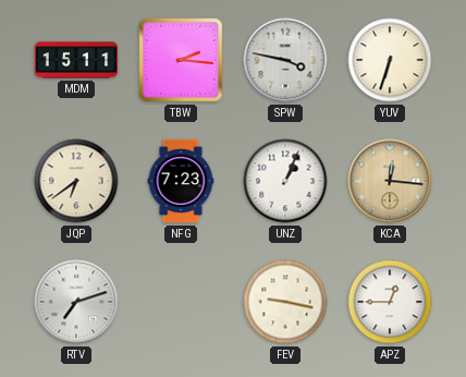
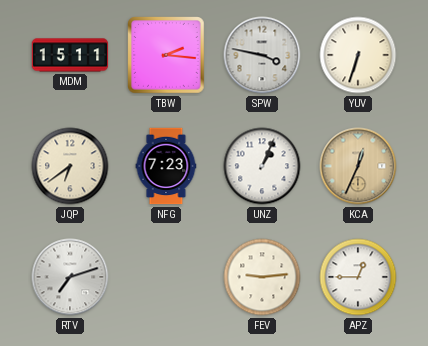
KCA: 12:16 -> 12:34
FEV: 9:17 -> 9:14
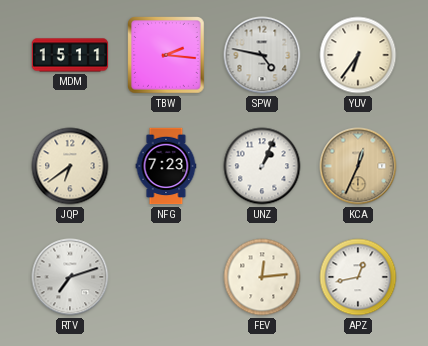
SPW: 3:47 -> 4:47
YUV: 6:33 -> 6:36
FEV: 9:14 -> 12:14
APZ: 12:45 -> 12:43
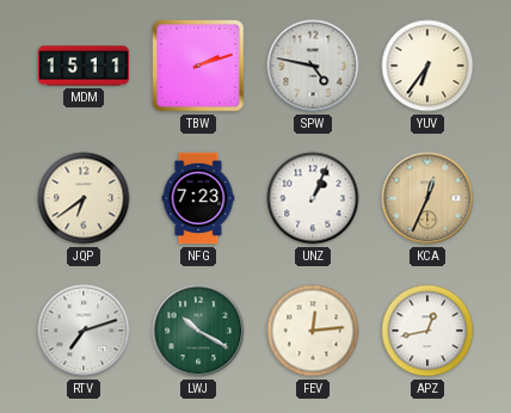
TBW: 2:16 -> 2:12
LWJ: none -> 10:20
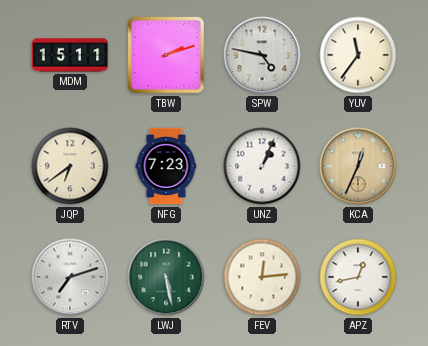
YUV: 6:36 -> 11:36
LWJ: 10:20 -> 5:28
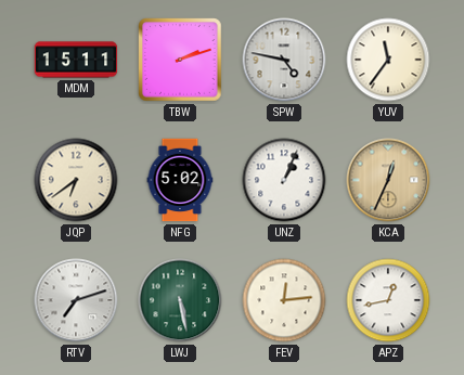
NFG: 7:23 -> 5:02
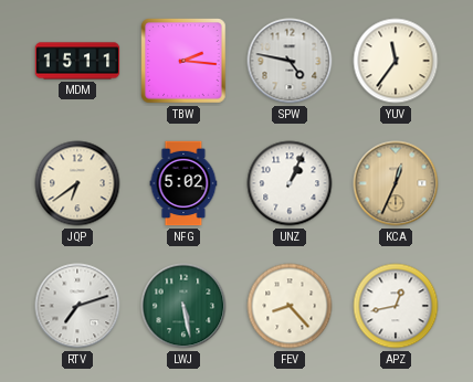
TBW: 2:12 -> 2:16
FEV: 12:14 -> 8:23
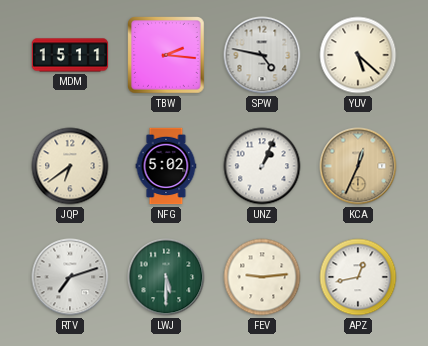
YUV: 11:36 -> 5:22
LWJ: 5:28 -> 5:30
FEV: 8:23 -> 9:14
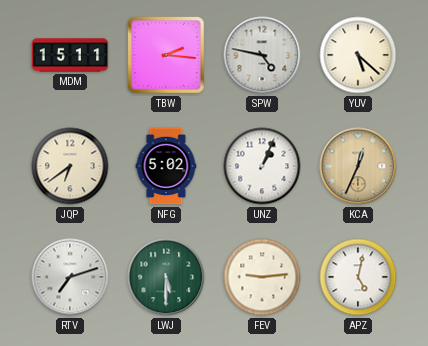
APZ: 12:43 -> 5:02
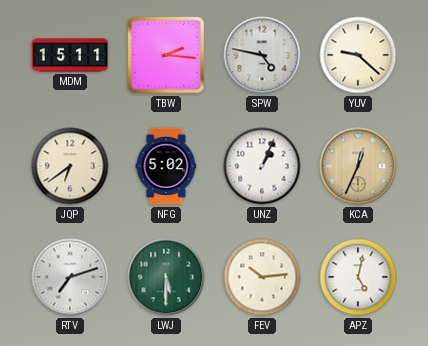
YUV: 5:22 -> 9:22
FEV: 9:14 -> 10:14
